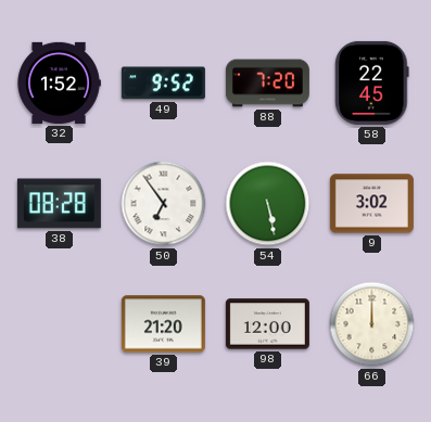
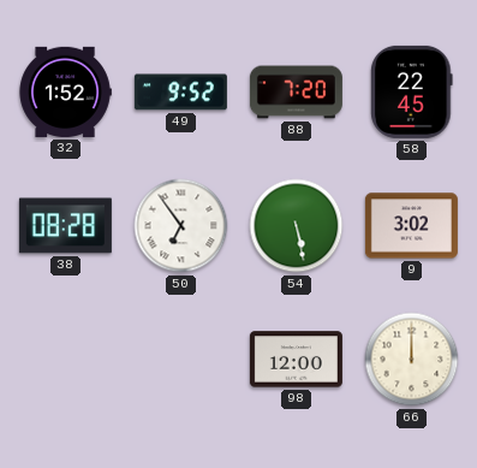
39: 21:20 -> none
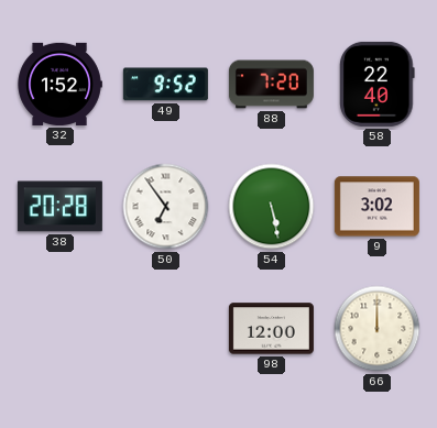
58: 22:45 -> 22:40
38: 08:28 -> 20:28
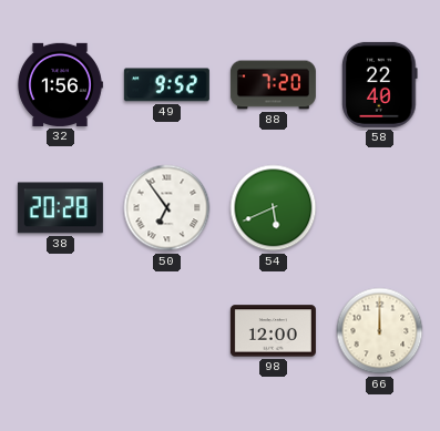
32: 1:52 -> 1:56
54: 5:28 -> 5:41
9: 3:02 -> none
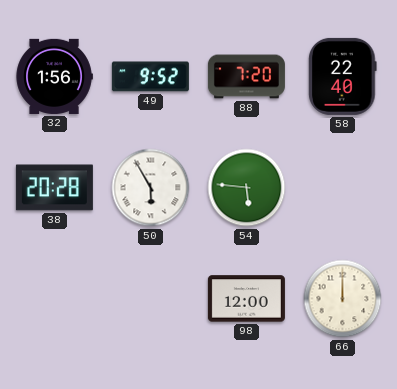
50: 6:54 -> 5:55
54: 5:41 -> 5:46
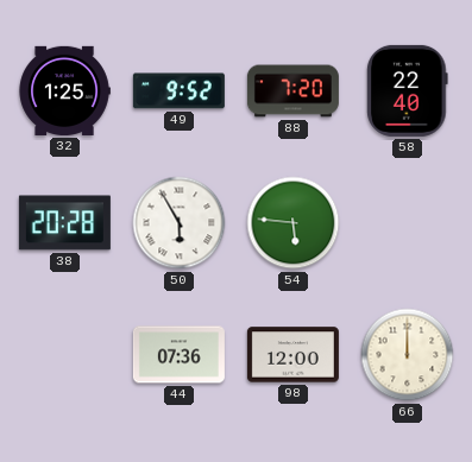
32: 1:56 -> 1:25
44: none -> 07:36
